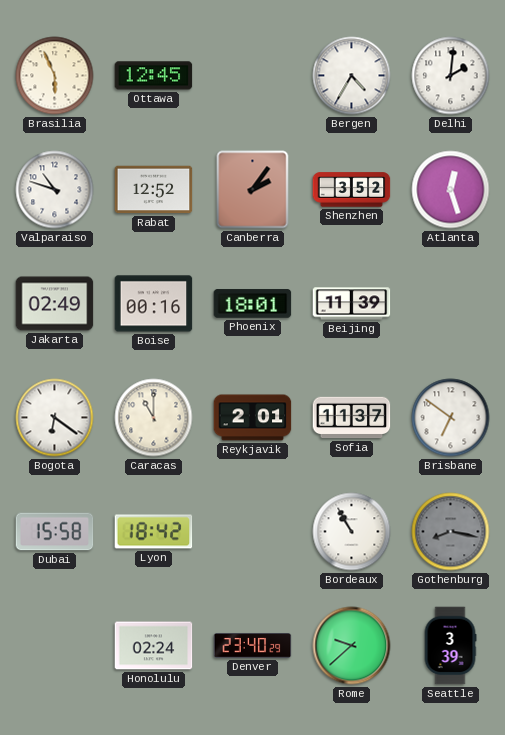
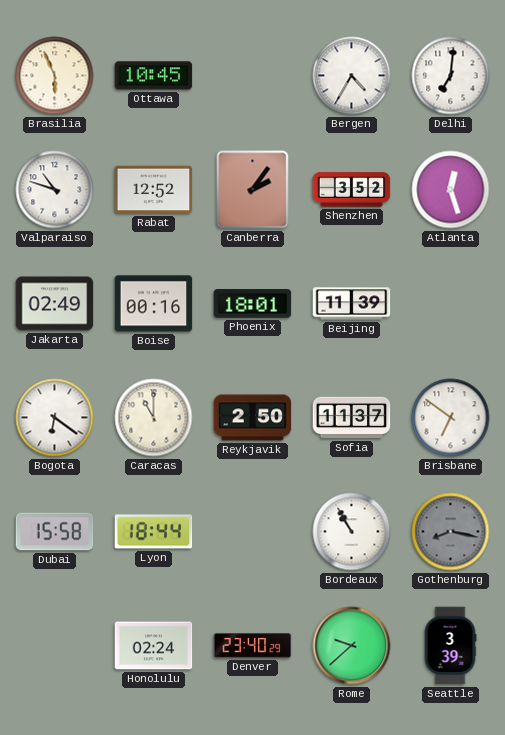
Ottawa: 12:45 -> 10:45
Delhi: 2:01 -> 7:01
Reykjavik: 2:01 -> 2:50
Lyon: 18:42 -> 18:44
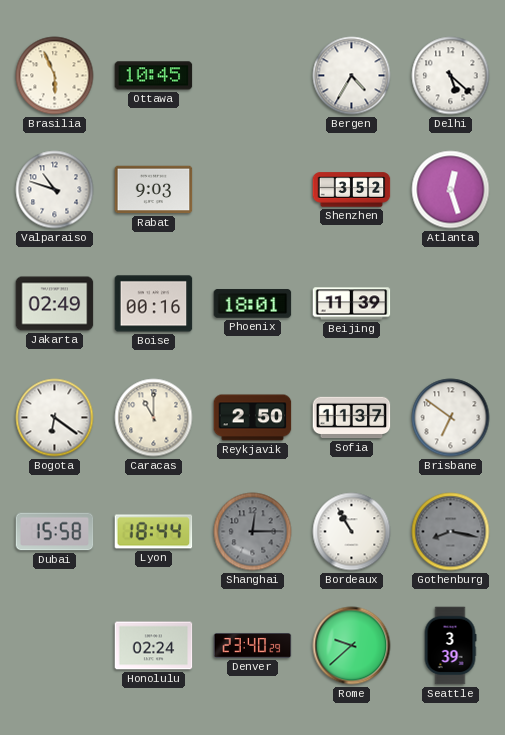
Delhi: 7:01 -> 5:22
Rabat: 12:52 -> 9:03
Canberra: 2:06 -> none
Shanghai: none -> 12:15
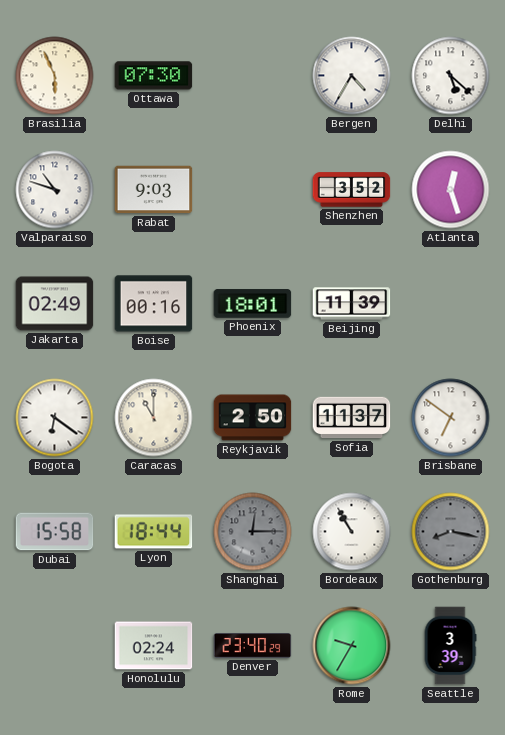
Ottawa: 10:45 -> 07:30
Rome: 9:38 -> 9:35
